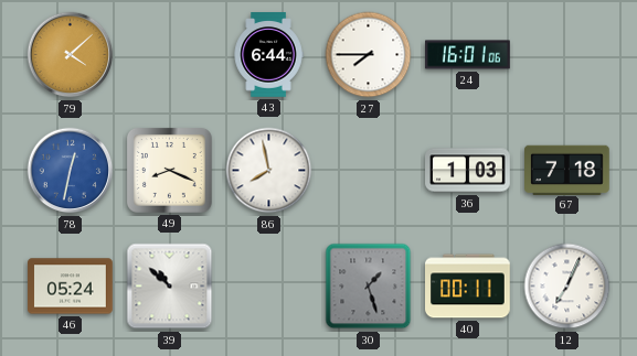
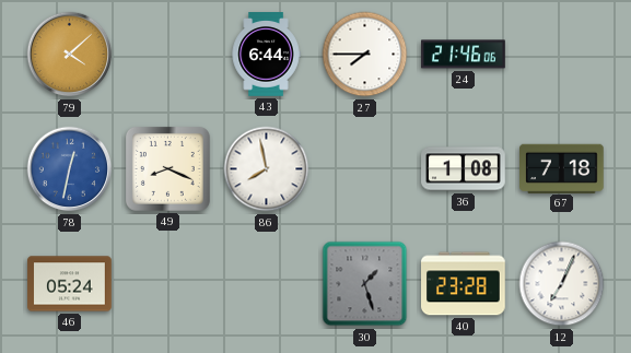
24: 16:01 -> 21:46
36: 1:03 -> 1:08
39: 10:52 -> none
40: 00:11 -> 23:28
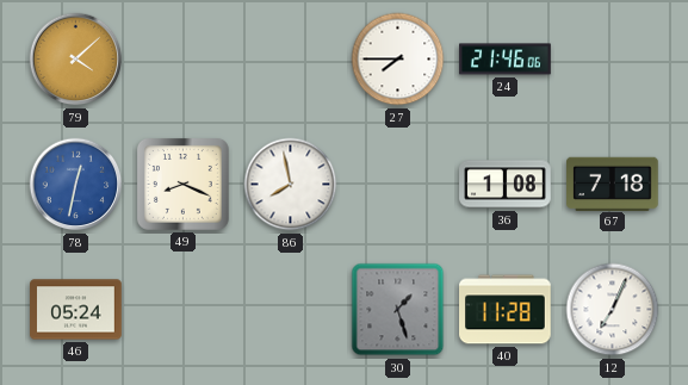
43: 6:44 -> none
40: 23:28 -> 11:28
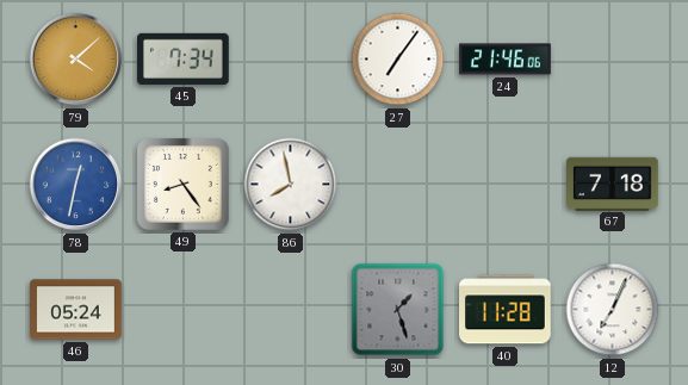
45: none -> 7:34
27: 7:45 -> 7:06
49: 8:19 -> 8:24
36: 1:08 -> none
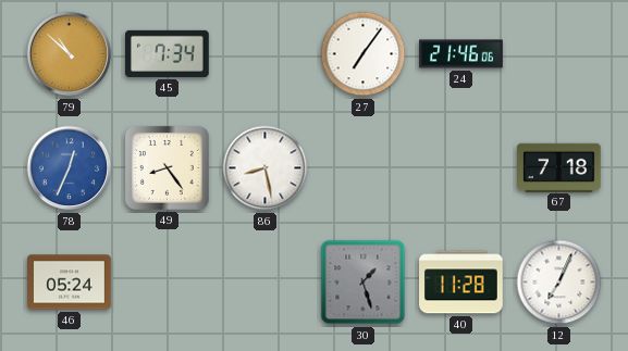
79: 4:08 -> 10:52
78: 12:32 -> 12:34
86: 7:58 -> 8:28
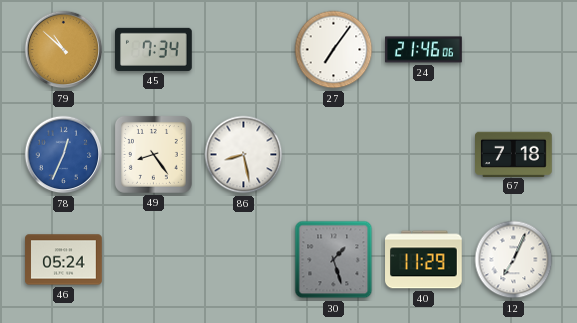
40: 11:28 -> 11:29
